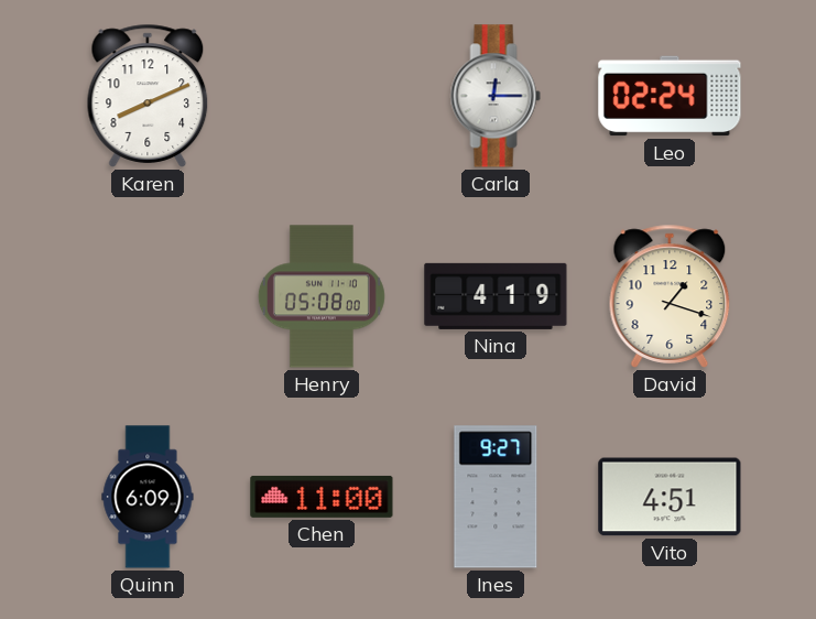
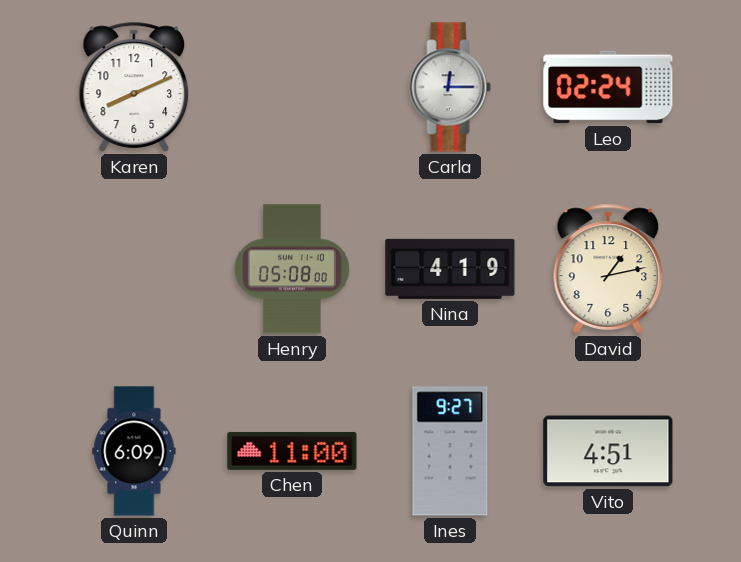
David: 1:18 -> 1:13
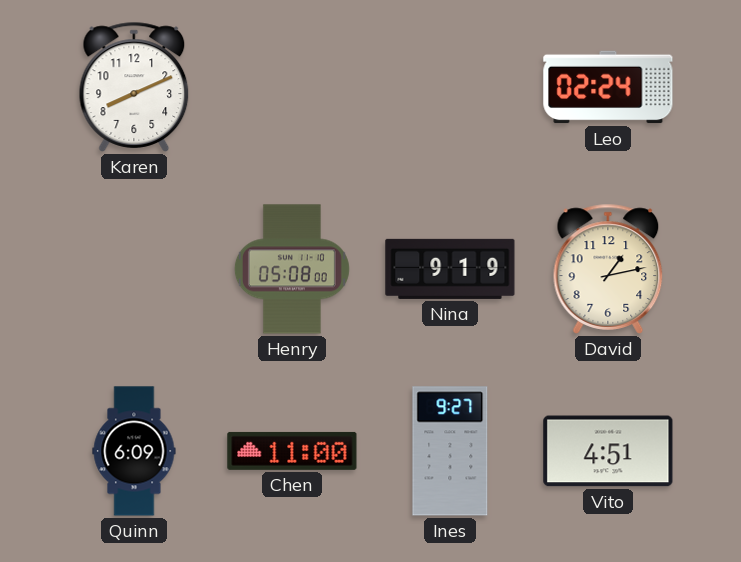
Carla: 12:15 -> none
Nina: 4:19 -> 9:19
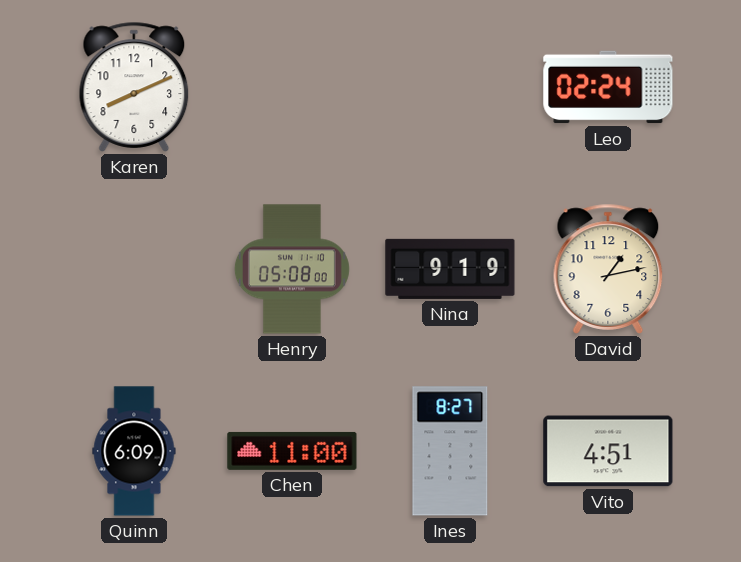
Ines: 9:27 -> 8:27
